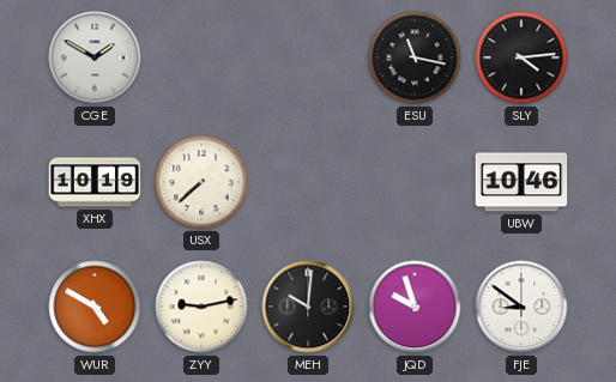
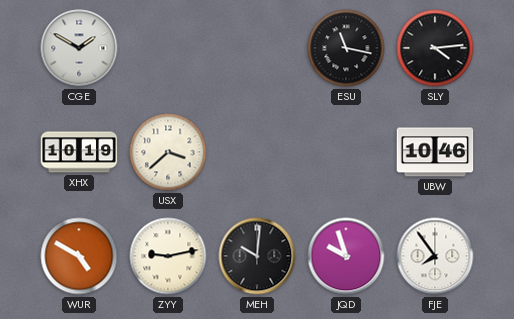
USX: 7:38 -> 3:38
FJE: 8:51 -> 7:54
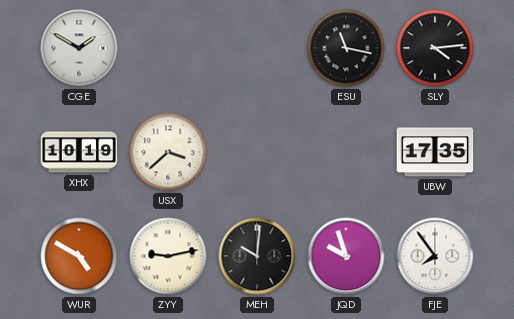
UBW: 10:46 -> 17:35
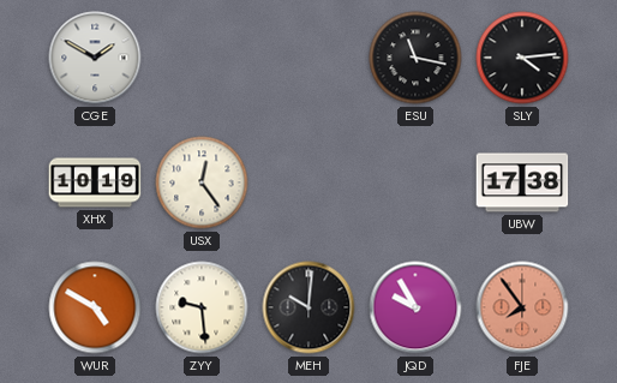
USX: 3:38 -> 12:24
UBW: 17:35 -> 17:38
ZYY: 9:13 -> 9:29
JQD: 9:57 -> 9:55
FJE dial: white -> salmon
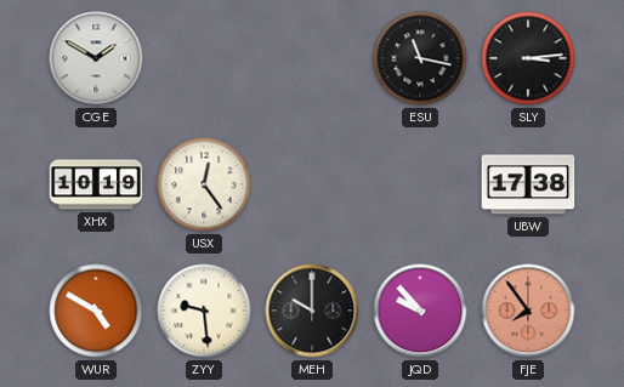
SLY: 4:14 -> 3:14
MEH: 10:01 -> 10:00
JQD: 9:55 -> 9:53
